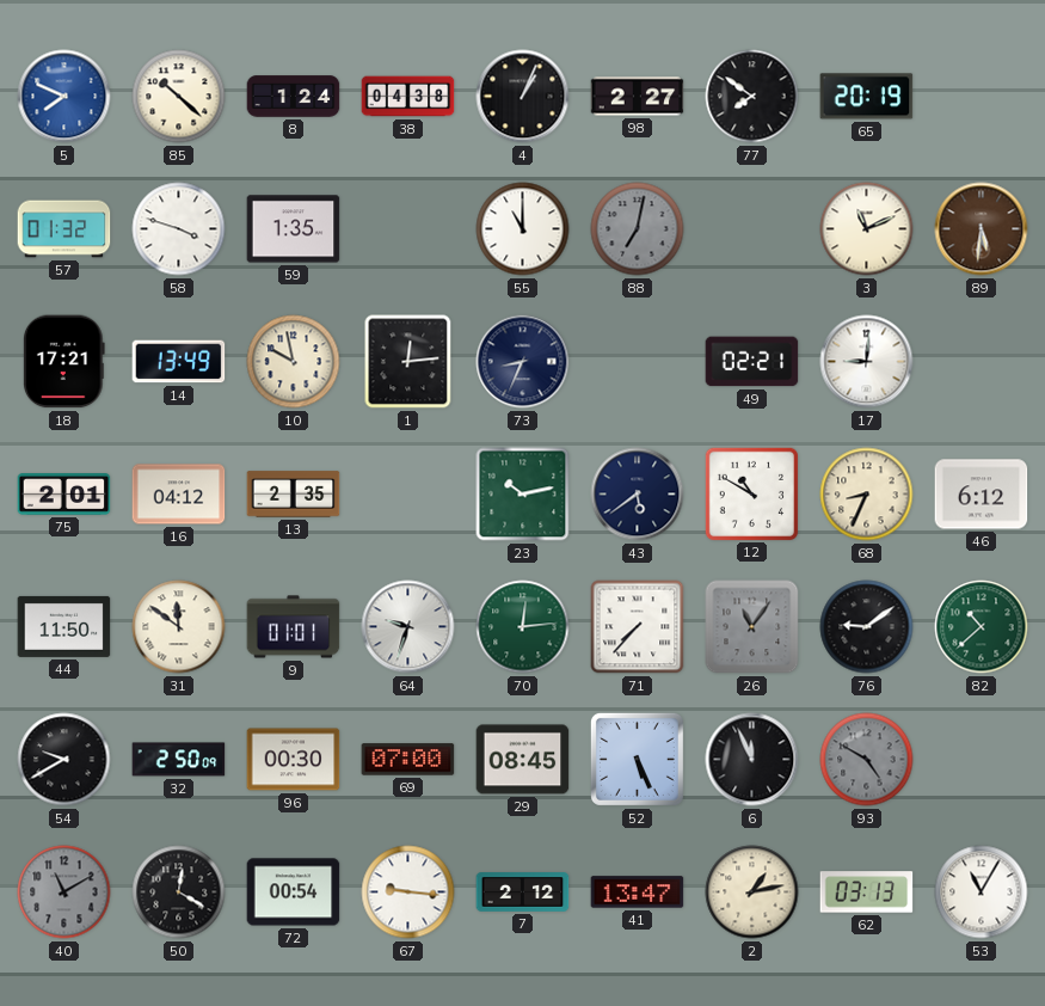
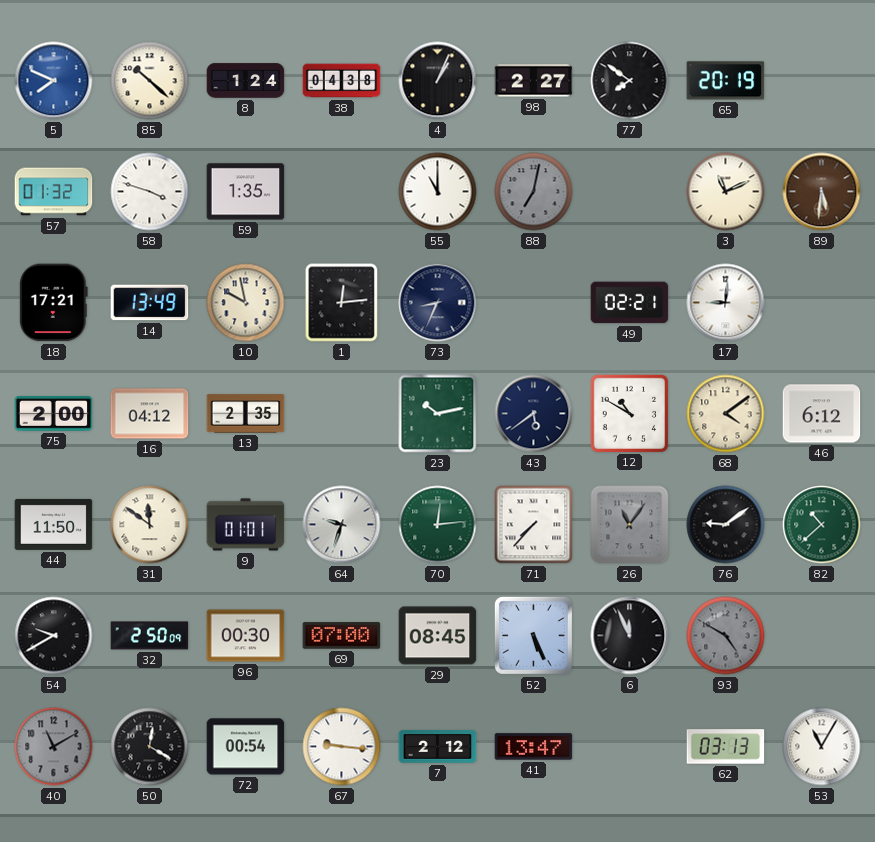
75: 2:01 -> 2:00
68: 8:34 -> 4:09
2: 1:13 -> none
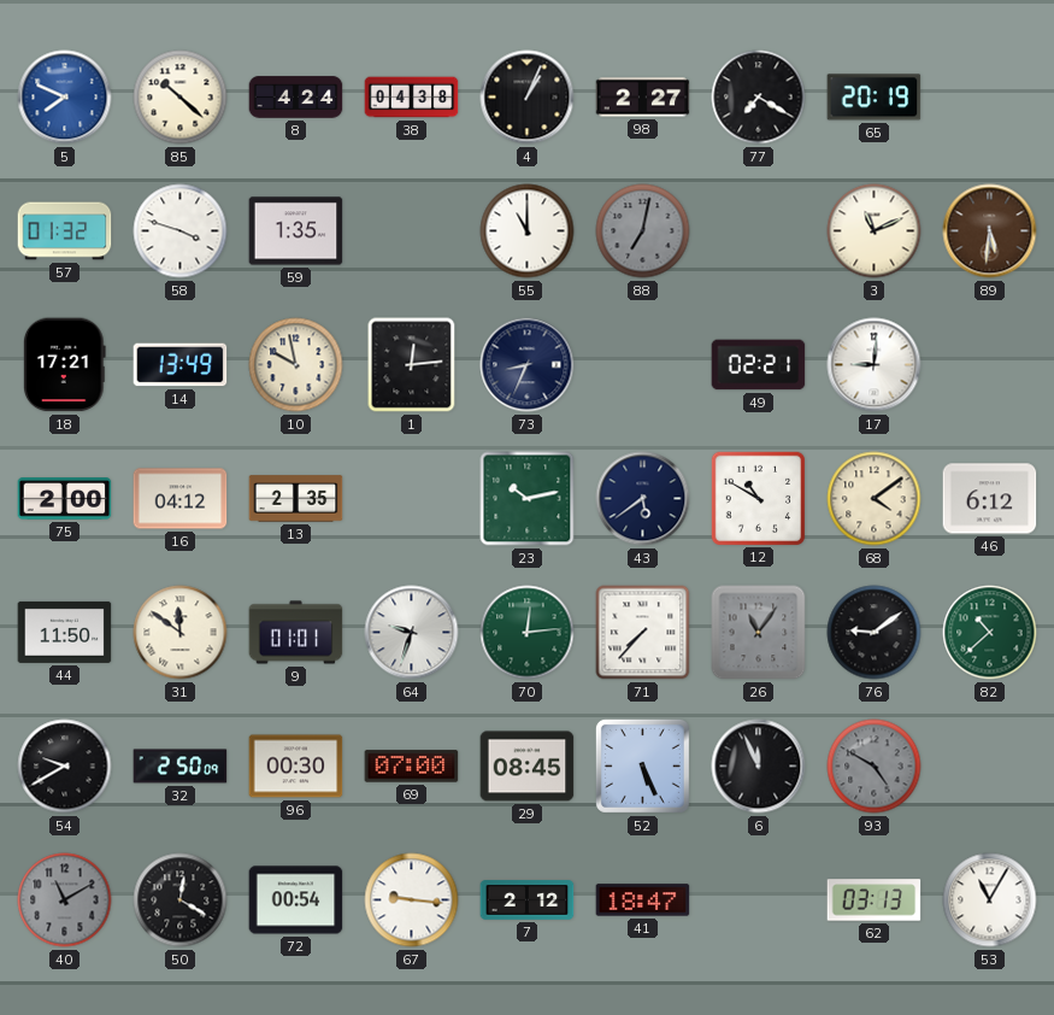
8: 1:24 -> 4:24
77: 7:51 -> 7:20
41: 13:47 -> 18:47
